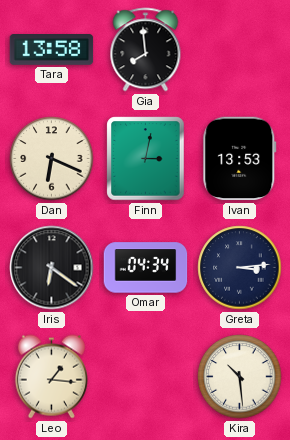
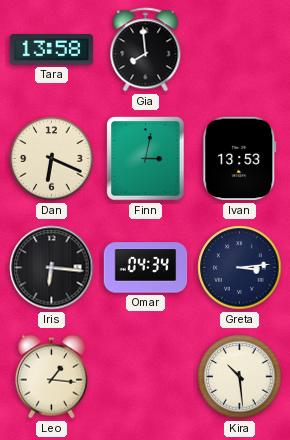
Iris: 6:21 -> 6:16
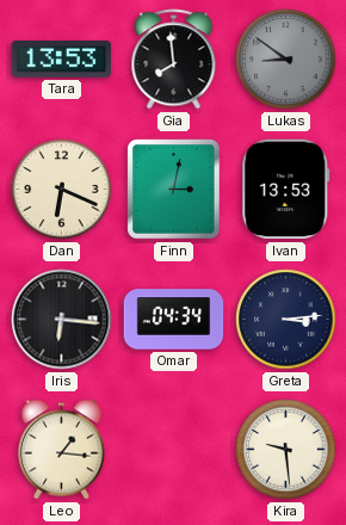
Tara: 13:58 -> 13:53
Lukas: none -> 8:51
Kira: 10:29 -> 9:29
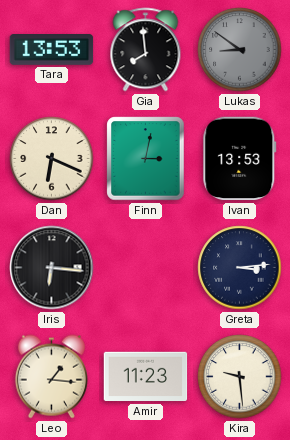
Omar: 04:34 -> none
Amir: none -> 11:23
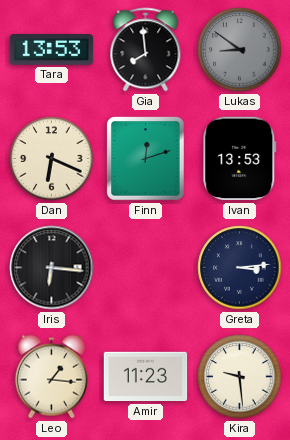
Finn: 3:02 -> 12:12
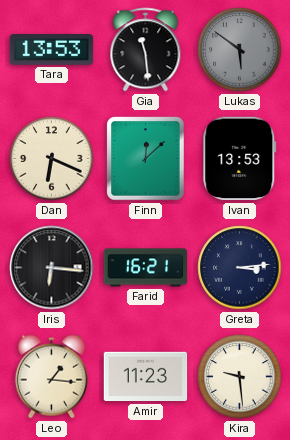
Gia: 7:59 -> 11:29
Lukas: 8:51 -> 5:51
Finn: 12:12 -> 12:08
Farid: none -> 16:21
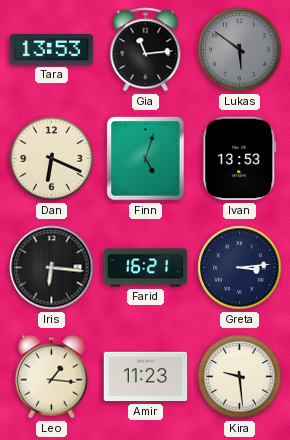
Gia: 11:29 -> 11:14
Finn: 12:08 -> 5:03
